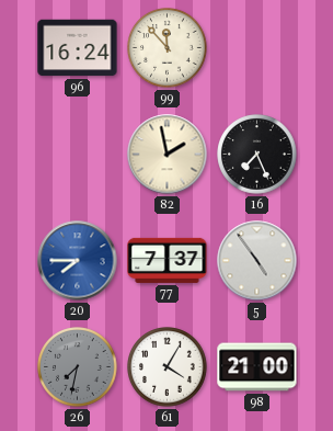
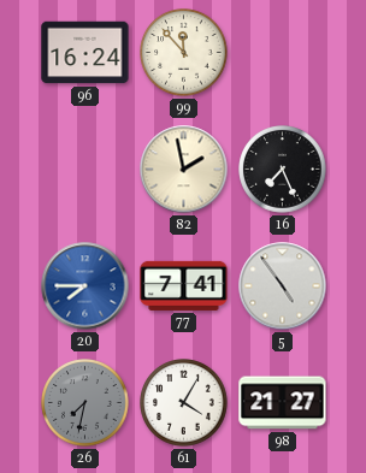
77: 7:37 -> 7:41
98: 21:00 -> 21:27
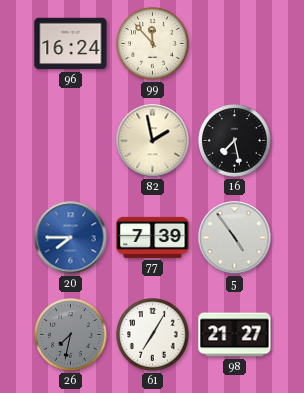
16: 7:26 -> 7:28
77: 7:41 -> 7:39
61: 4:05 -> 7:05
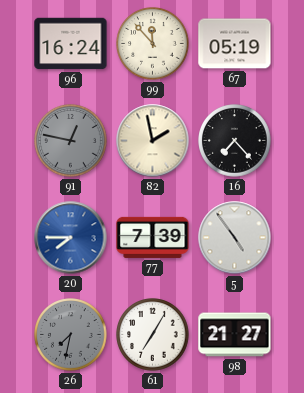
67: none -> 05:19
91: none -> 12:47
16: 7:28 -> 7:23
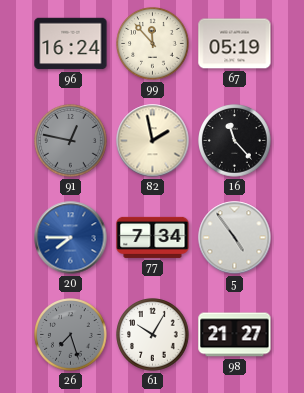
16: 7:23 -> 11:23
77: 7:39 -> 7:34
26: 7:32 -> 7:27
61: 7:05 -> 10:05
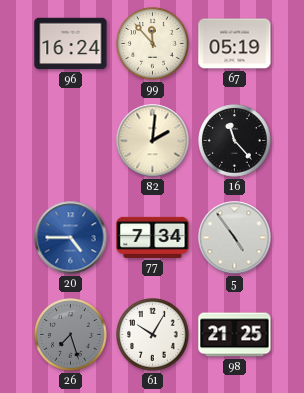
91: 12:47 -> none
82: 1:58 -> 2:01
20: 7:45 -> 4:45
98: 21:27 -> 21:25
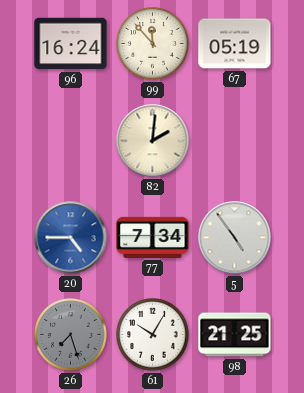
16: 11:23 -> none
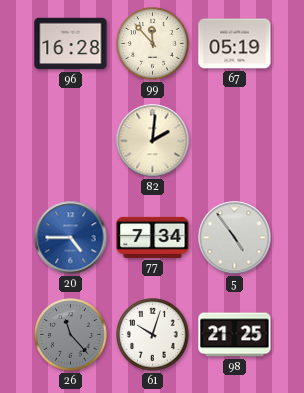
96: 16:24 -> 16:28
26: 7:27 -> 11:23
61: 10:05 -> 10:03
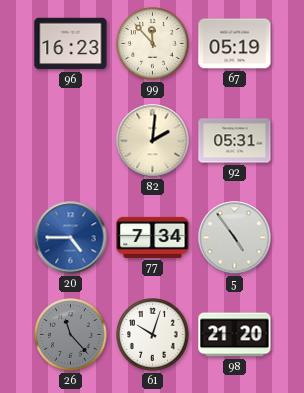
96: 16:28 -> 16:23
92: none -> 05:31
98: 21:25 -> 21:20
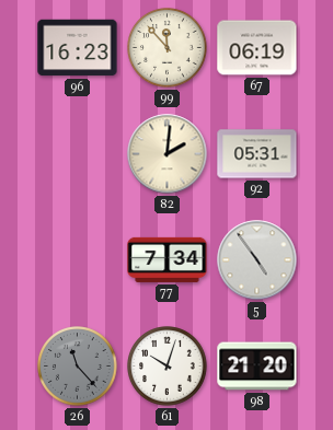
67: 05:19 -> 06:19
20: 4:45 -> none
